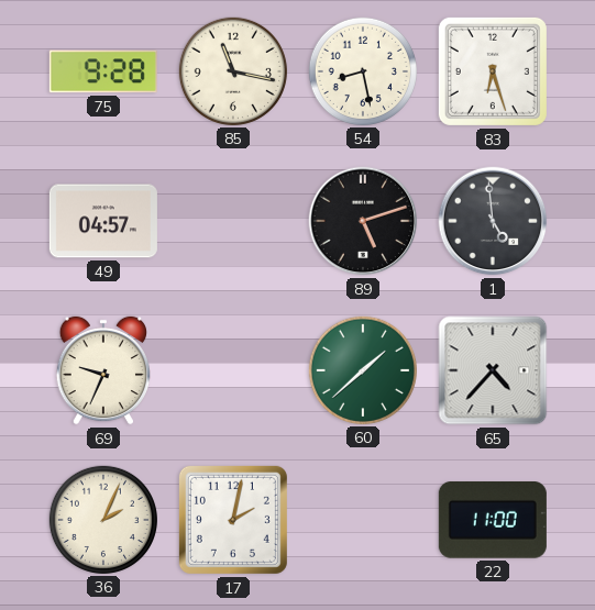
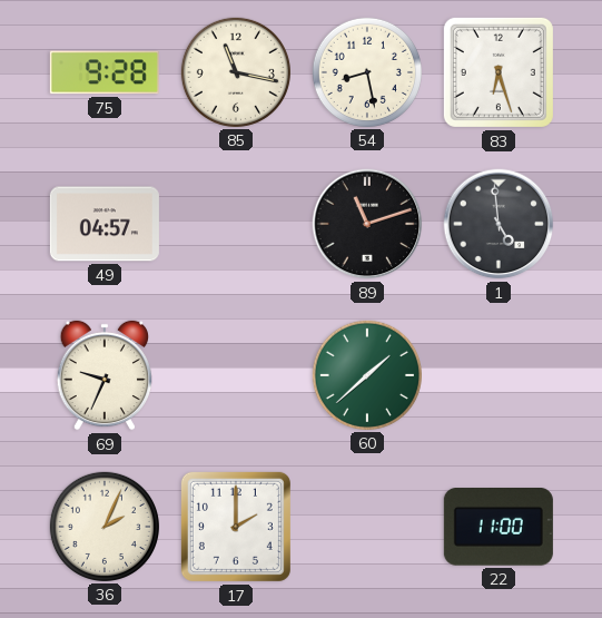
89: 5:12 -> 11:12
65: 4:37 -> none
17: 2:02 -> 2:00
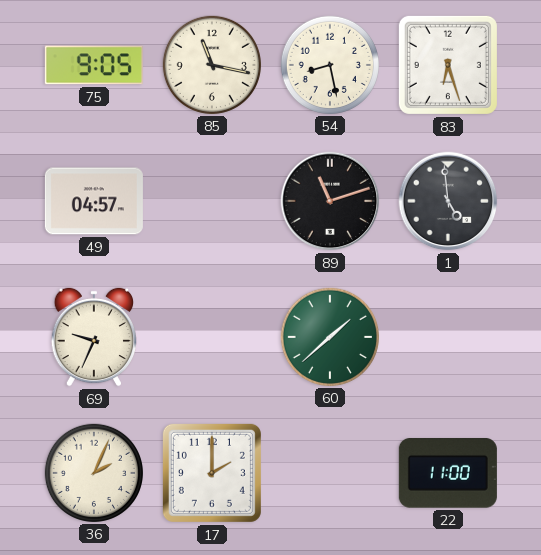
75: 9:28 -> 9:05
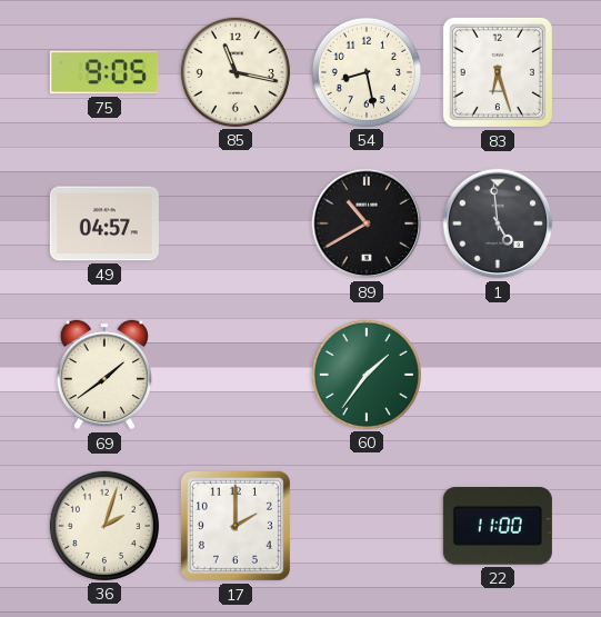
89: 11:12 -> 10:40
69: 9:34 -> 1:39
60: 1:38 -> 1:36
36: 2:04 -> 2:03
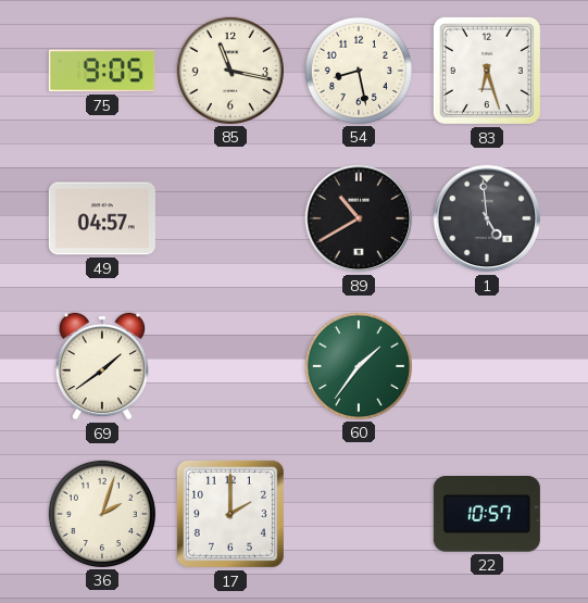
22: 11:00 -> 10:57
